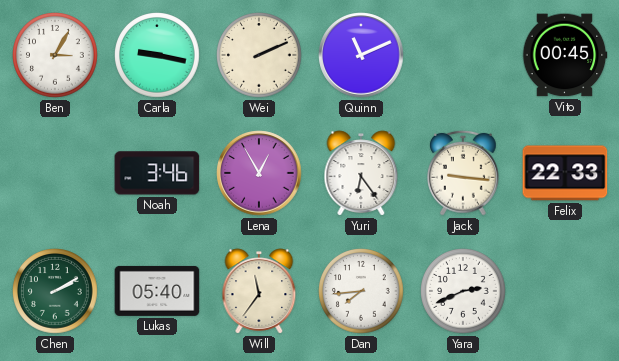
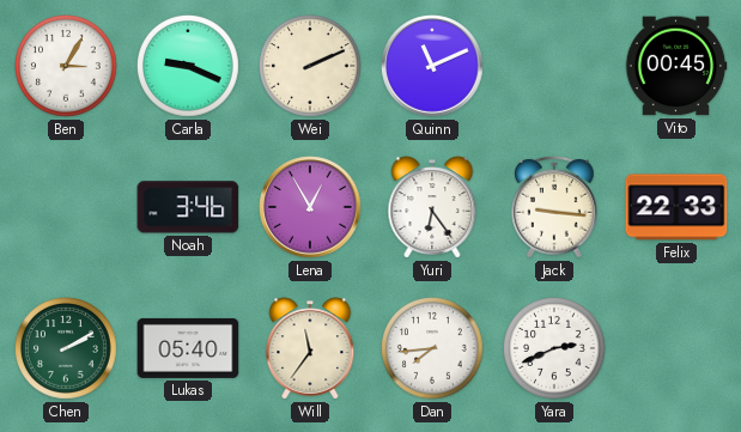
Carla: 9:17 -> 9:19
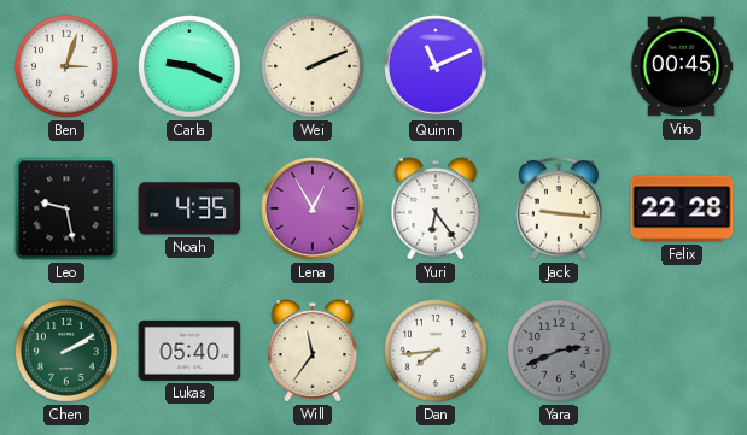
Ben: 3:05 -> 3:03
Leo: none -> 9:28
Noah: 3:46 -> 4:35
Felix: 22:33 -> 22:28
Yara dial: white -> grey
